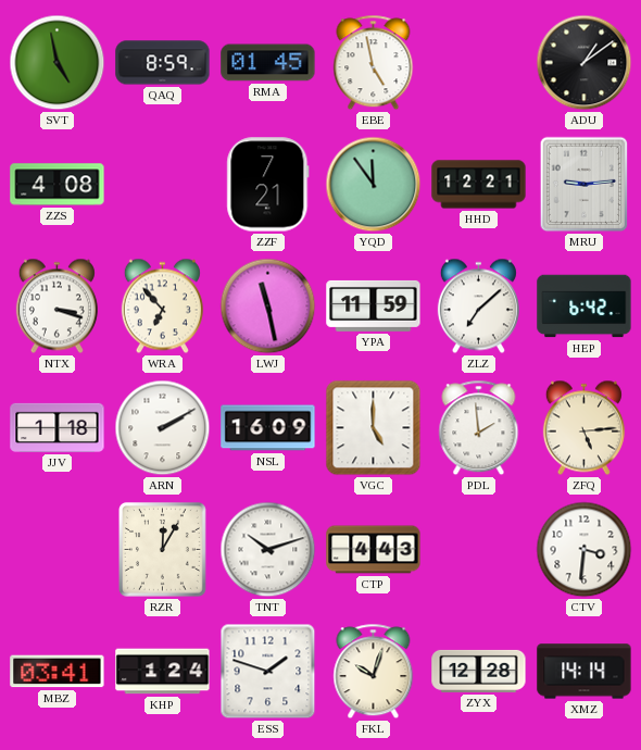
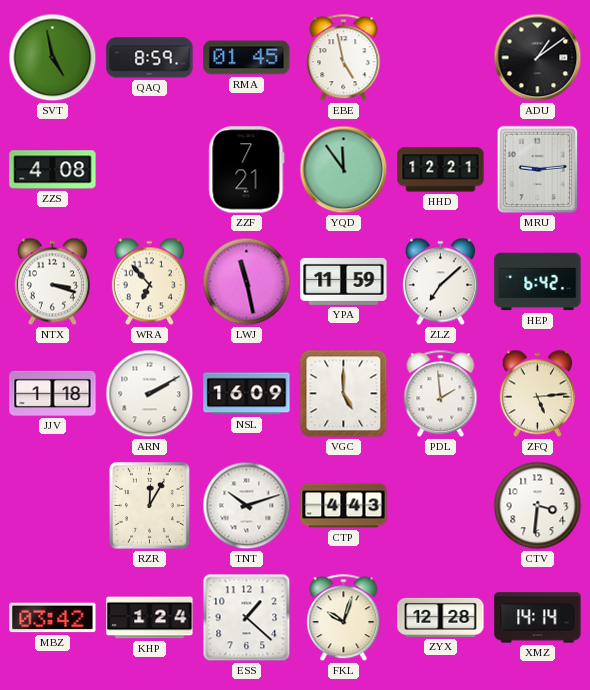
MBZ: 03:41 -> 03:42
ESS: 1:48 -> 1:22
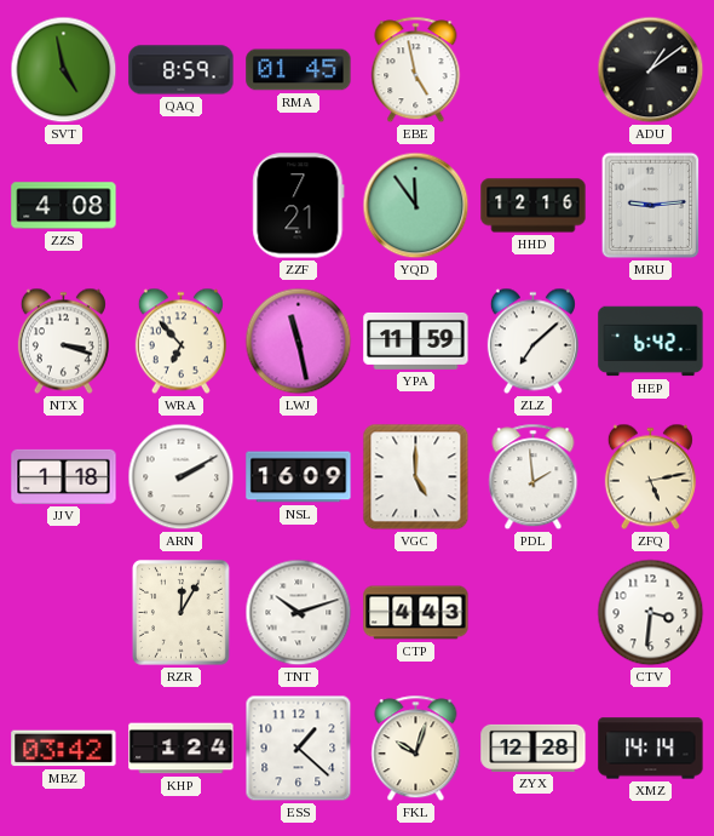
HHD: 12:21 -> 12:16
ZFQ: 5:14 -> 5:13
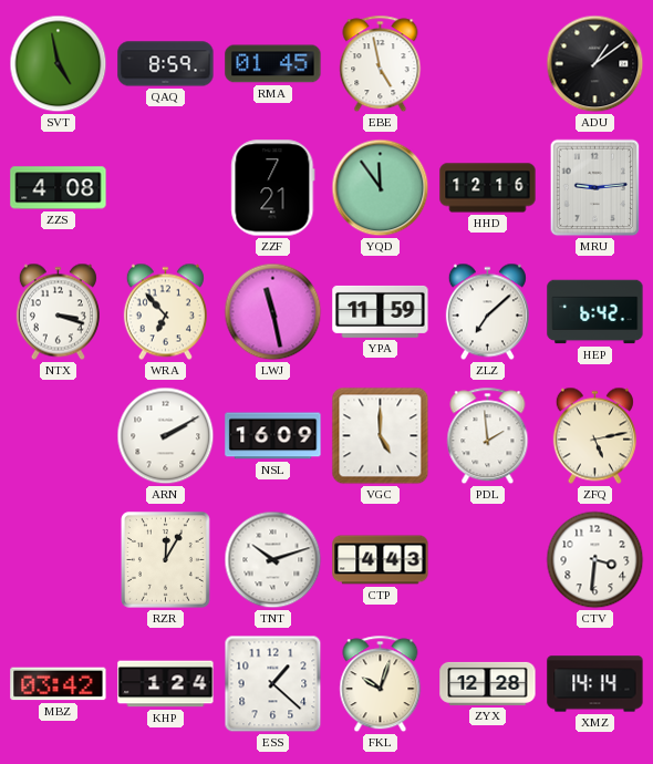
JJV: 1:18 -> none
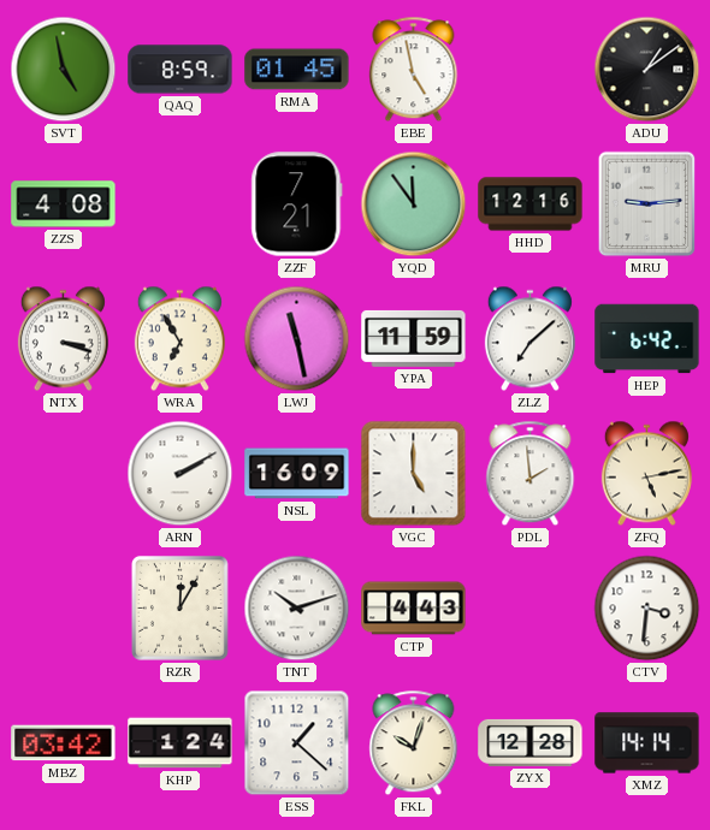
WRA: 6:53 -> 6:55
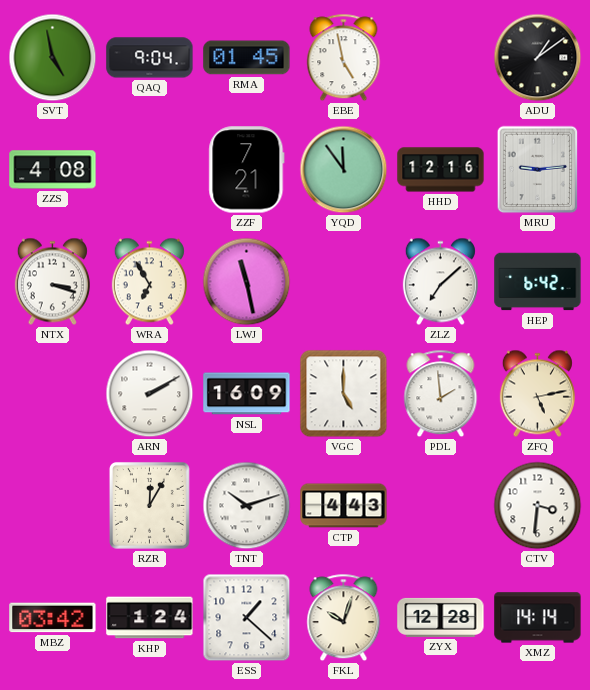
QAQ: 8:59 -> 9:04
YPA: 11:59 -> none
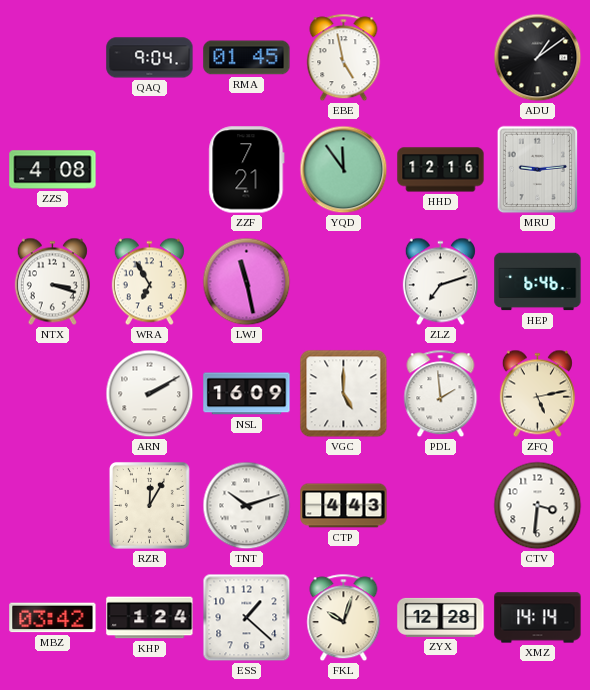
SVT: 4:58 -> none
ZLZ: 7:08 -> 7:12
HEP: 6:42 -> 6:46
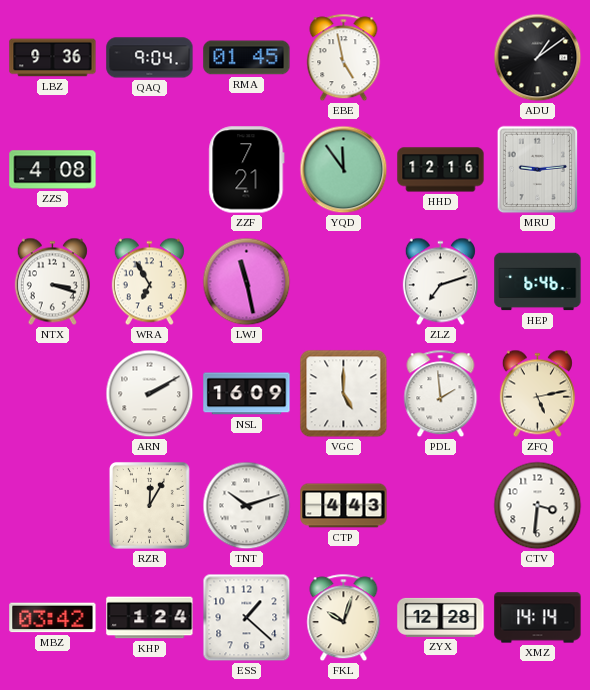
LBZ: none -> 9:36
